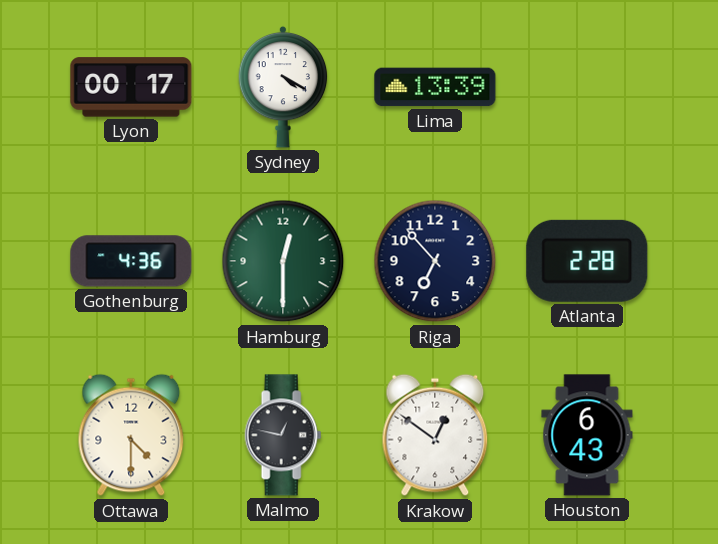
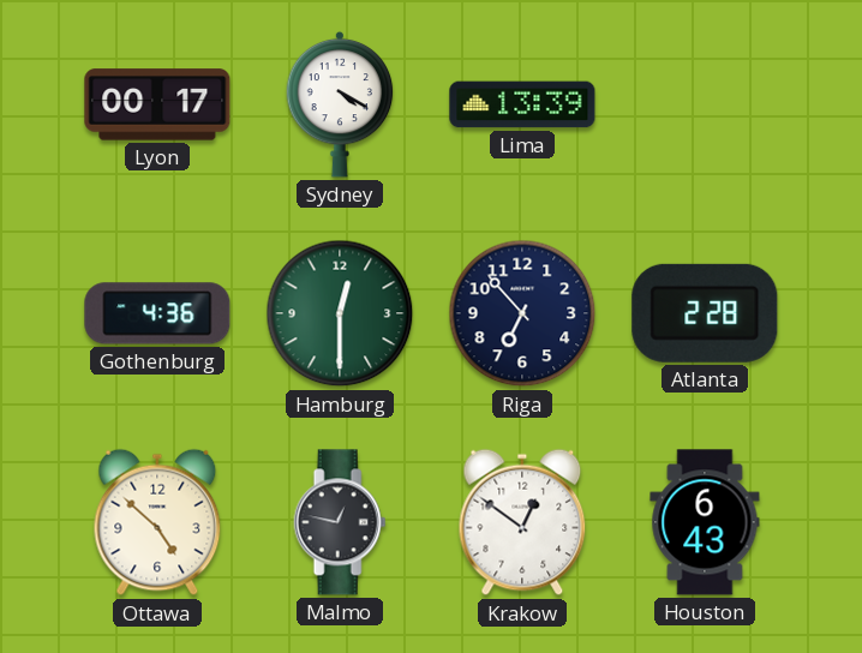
Ottawa: 4:30 -> 4:52
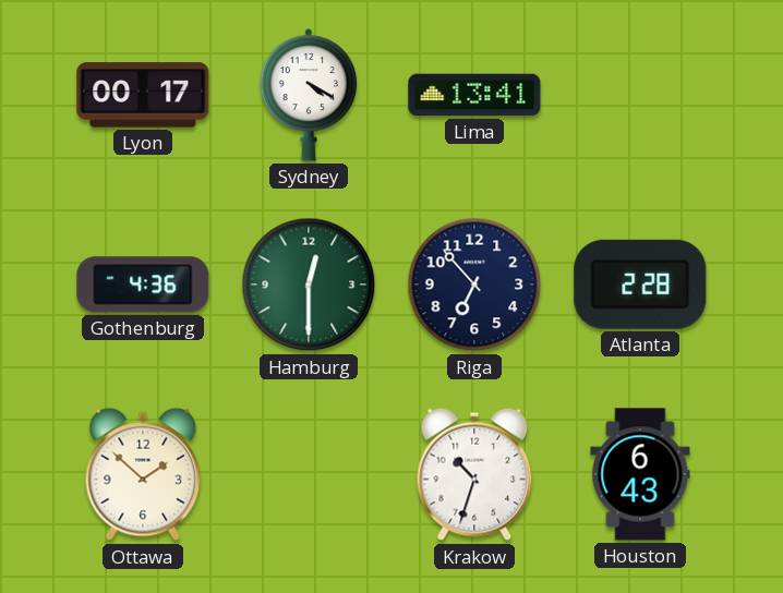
Lima: 13:39 -> 13:41
Ottawa: 4:52 -> 1:52
Malmo: 12:47 -> none
Krakow: 12:51 -> 10:33
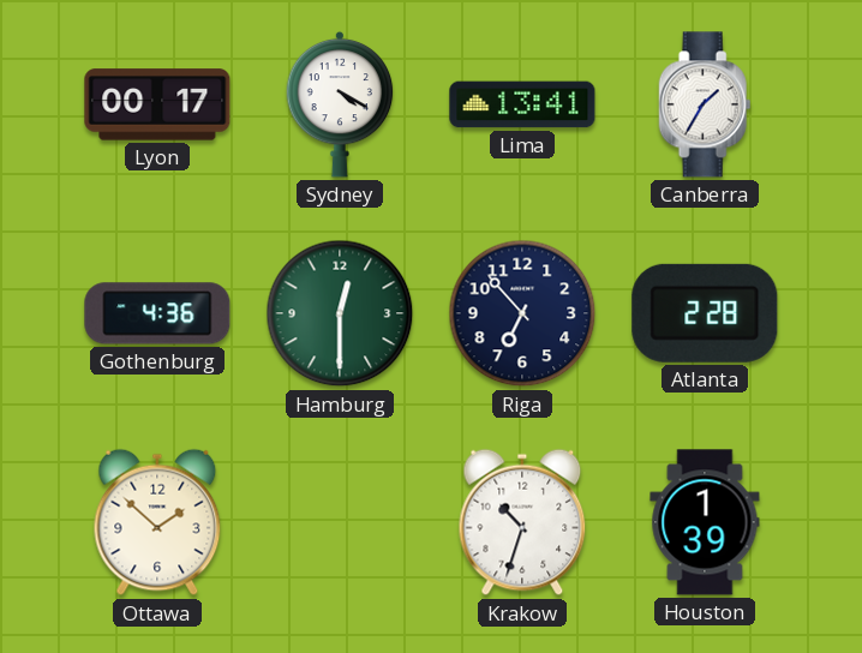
Canberra: none -> 1:35
Houston: 6:43 -> 1:39
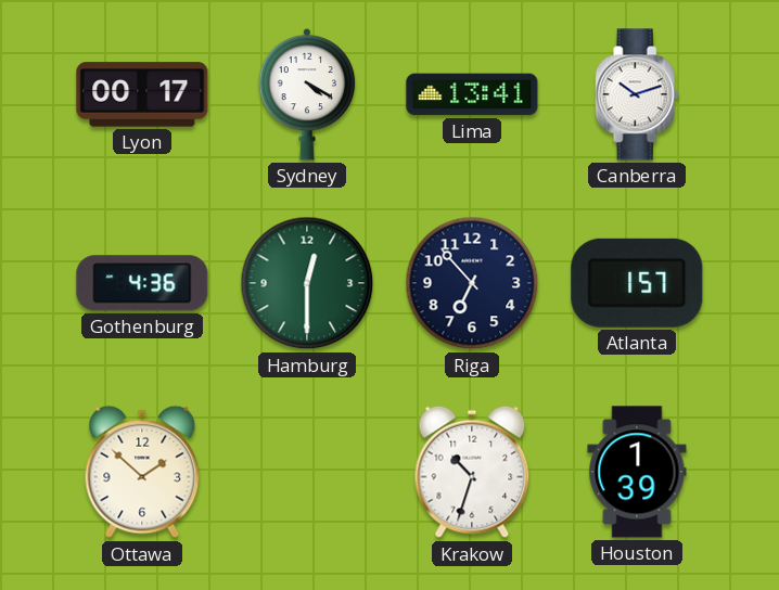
Canberra: 1:35 -> 10:12
Atlanta: 2:28 -> 1:57
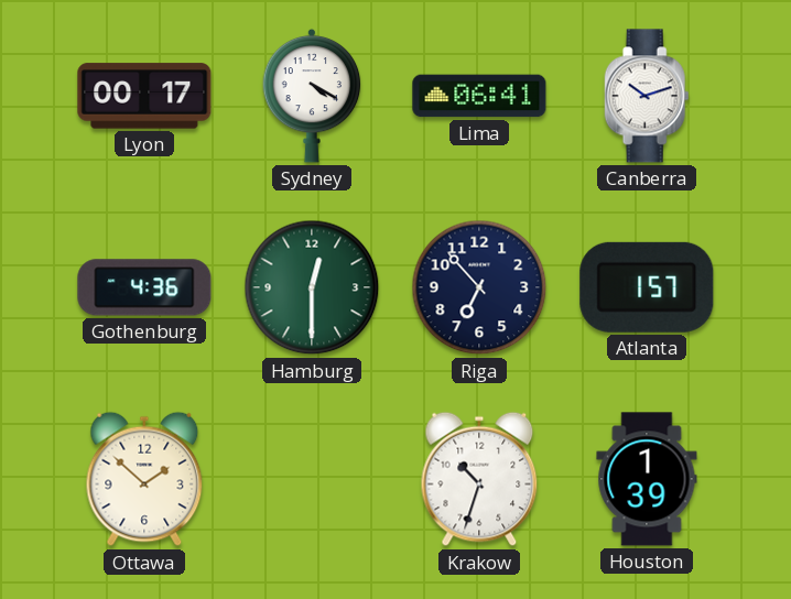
Lima: 13:41 -> 06:41
